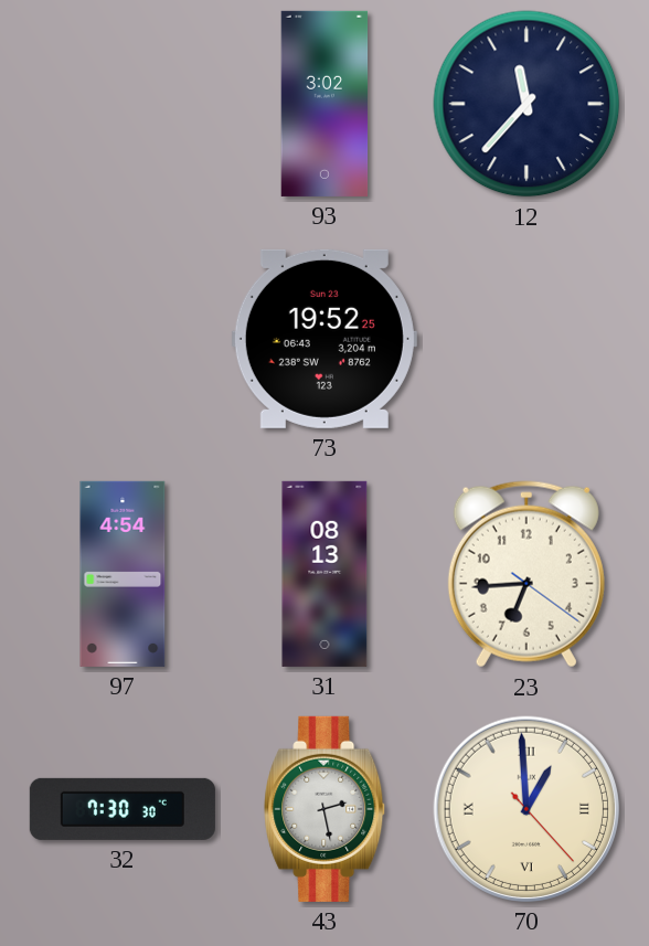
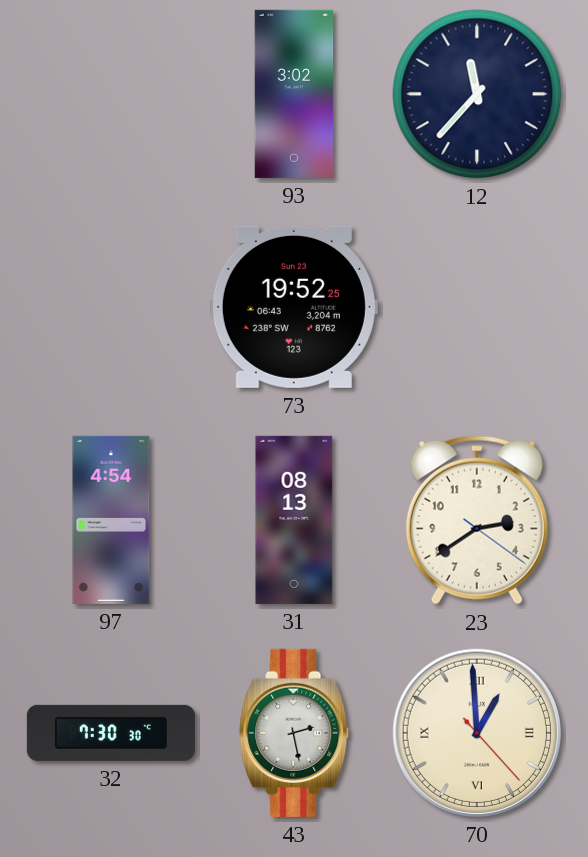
23: 6:44 -> 2:39
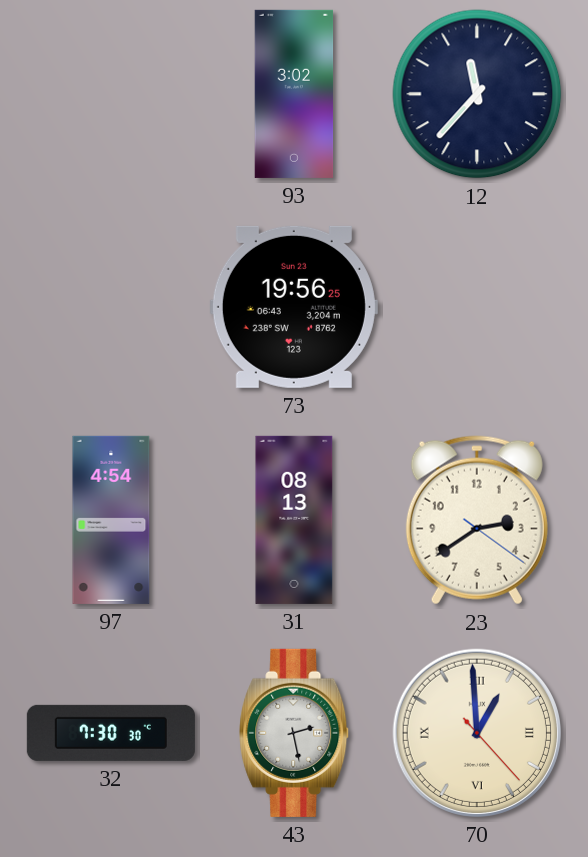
73: 19:52 -> 19:56
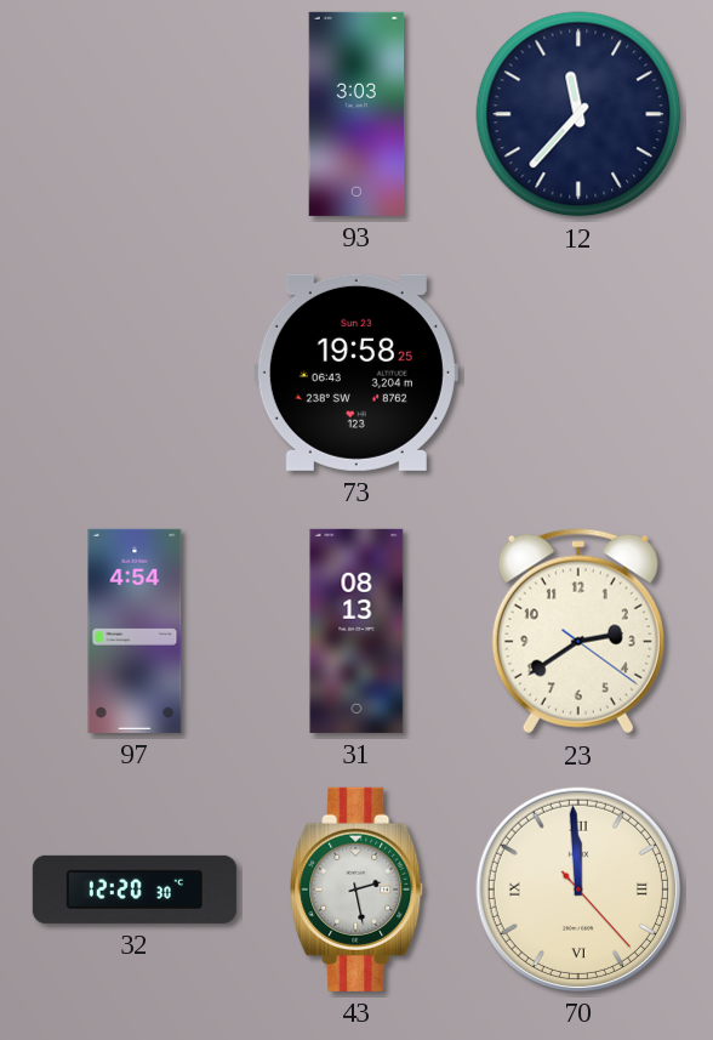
93: 3:02 -> 3:03
73: 19:56 -> 19:58
32: 7:30 -> 12:20
70: 12:59 -> 11:59
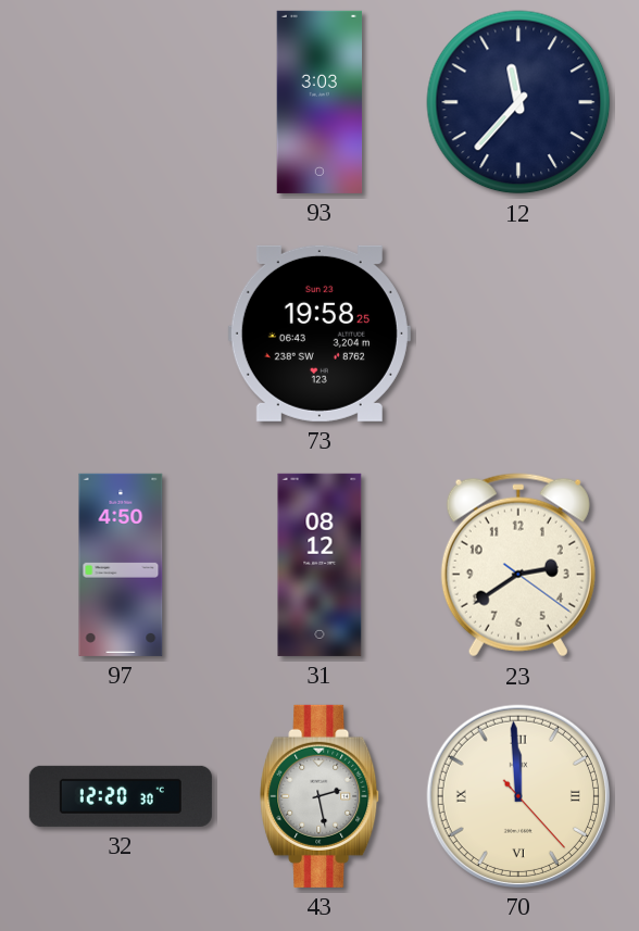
97: 4:54 -> 4:50
31: 08:13 -> 08:12
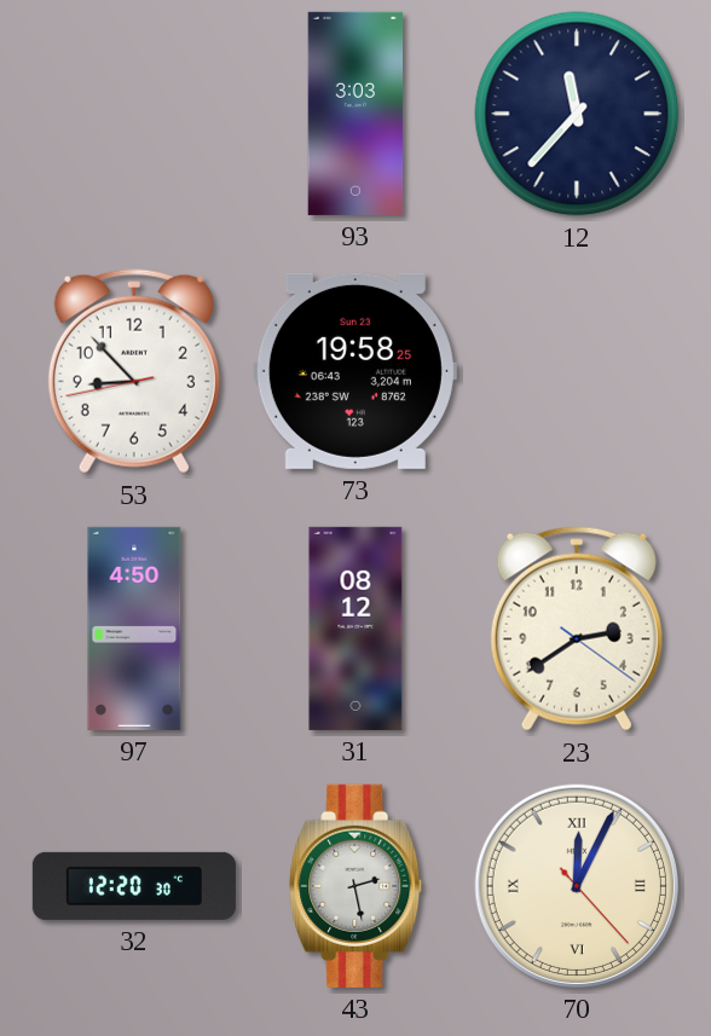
53: none -> 8:52
70: 11:59 -> 12:04
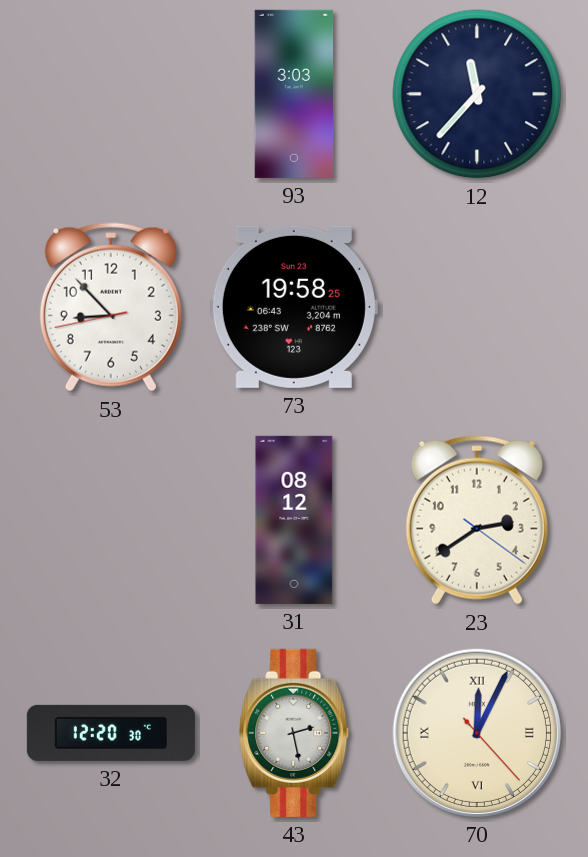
97: 4:50 -> none
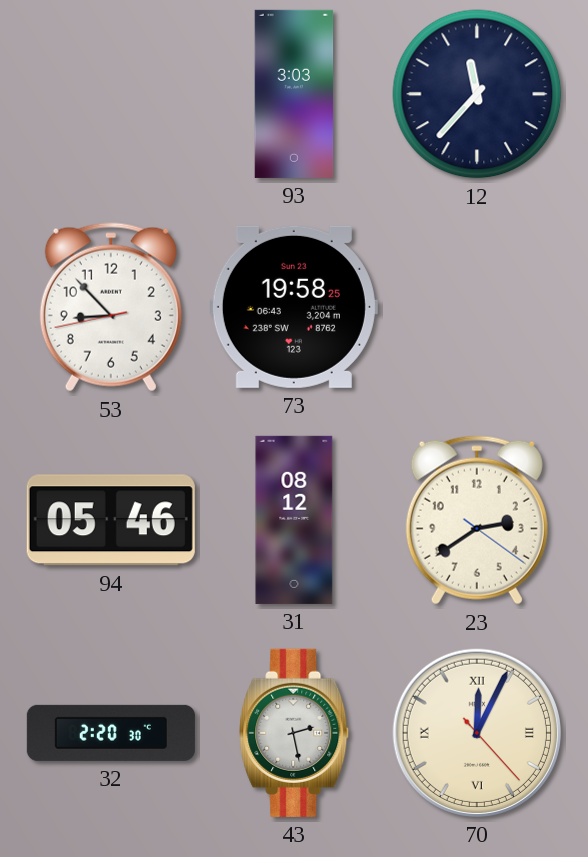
94: none -> 05:46
32: 12:20 -> 2:20
